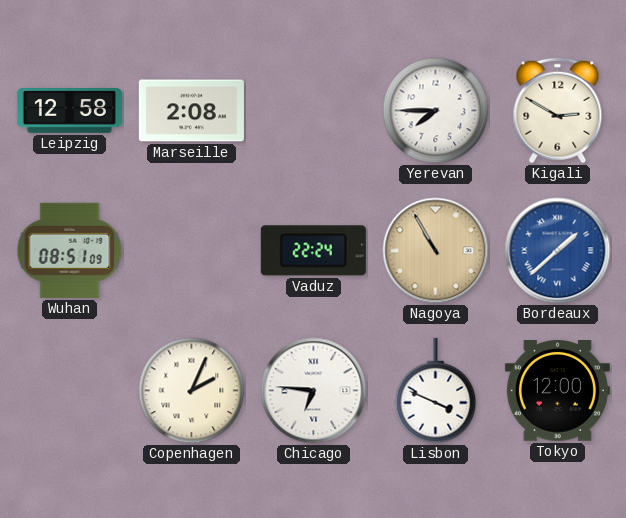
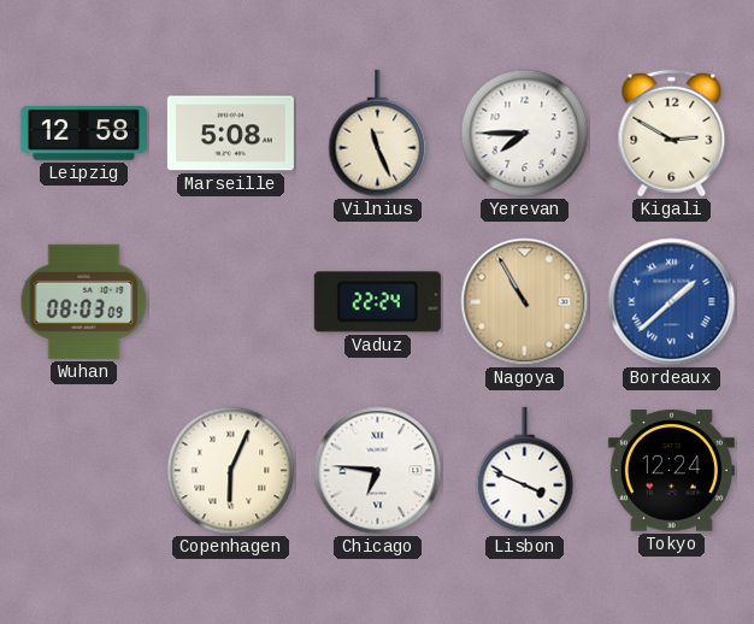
Marseille: 2:08 -> 5:08
Vilnius: none -> 11:26
Wuhan: 08:51 -> 08:03
Copenhagen: 2:04 -> 6:04
Tokyo: 12:00 -> 12:24
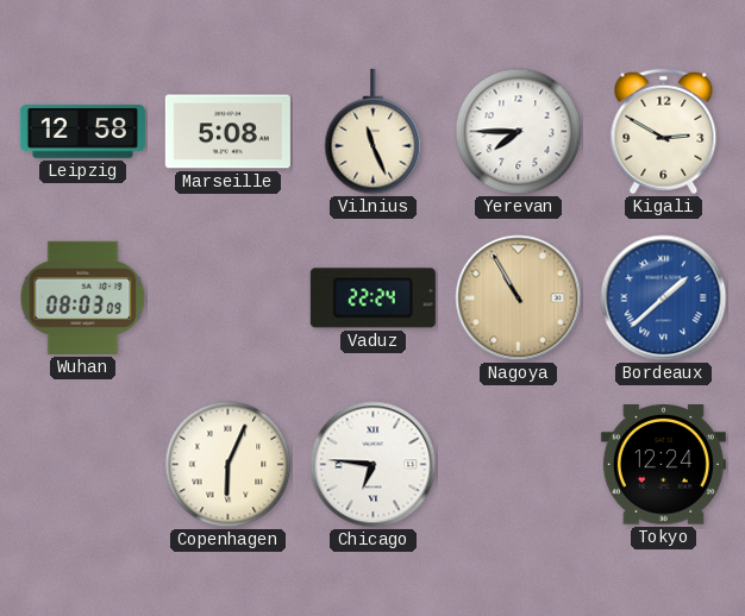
Lisbon: 3:49 -> none
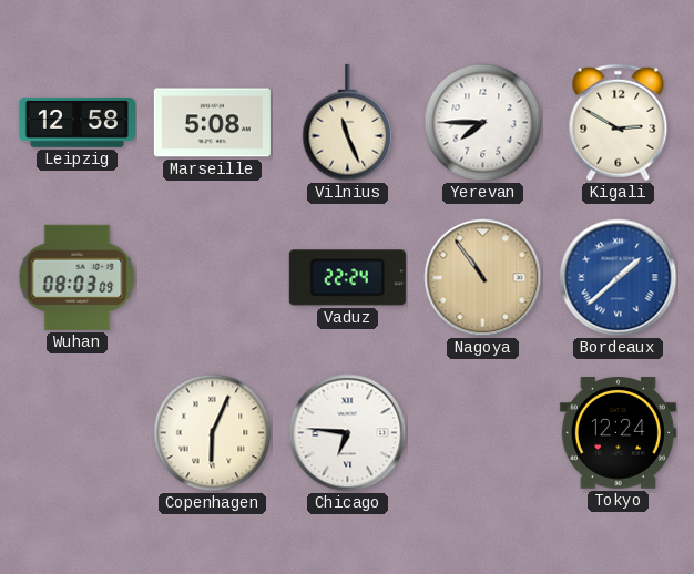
Nagoya: 10:55 -> 10:54
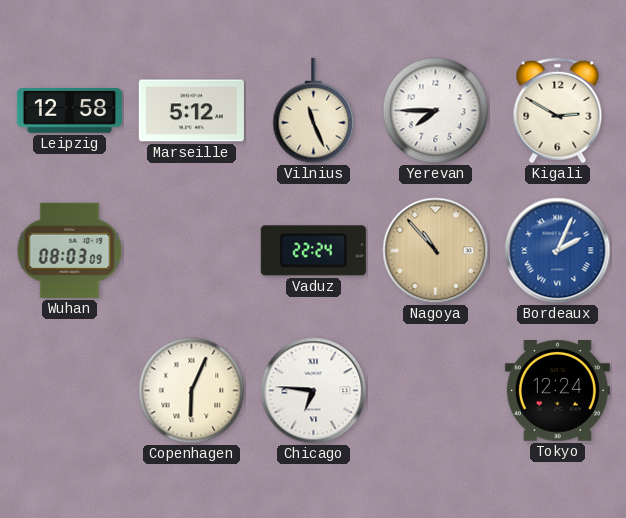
Marseille: 5:08 -> 5:12
Nagoya: 10:54 -> 10:53
Bordeaux: 1:38 -> 2:04
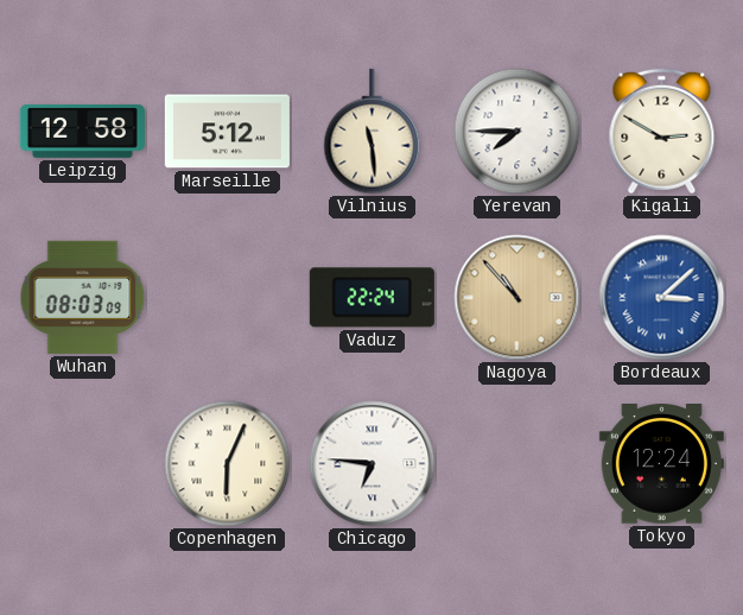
Vilnius: 11:26 -> 11:29
Bordeaux: 2:04 -> 3:08
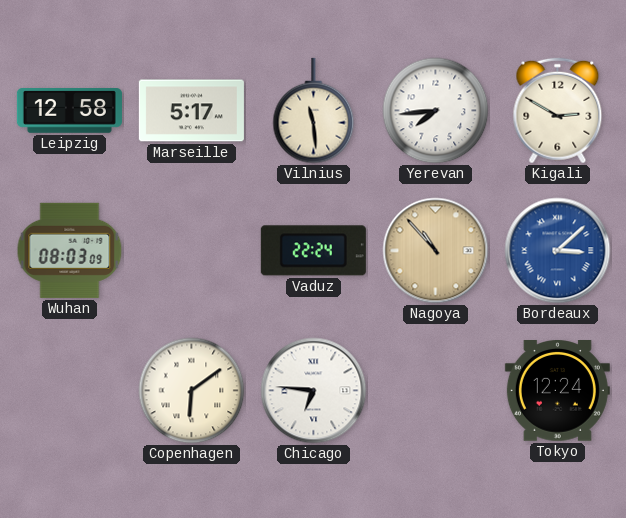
Marseille: 5:12 -> 5:17
Yerevan: 7:45 -> 7:44
Copenhagen: 6:04 -> 6:09
